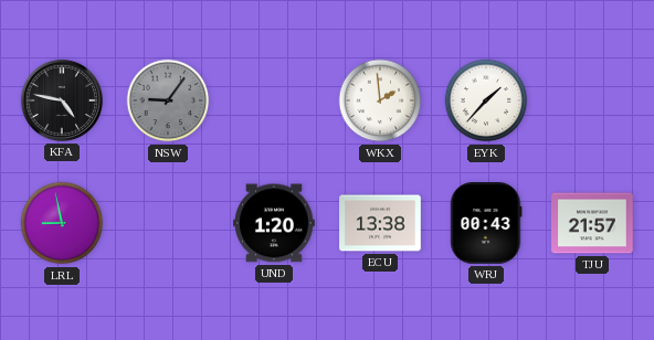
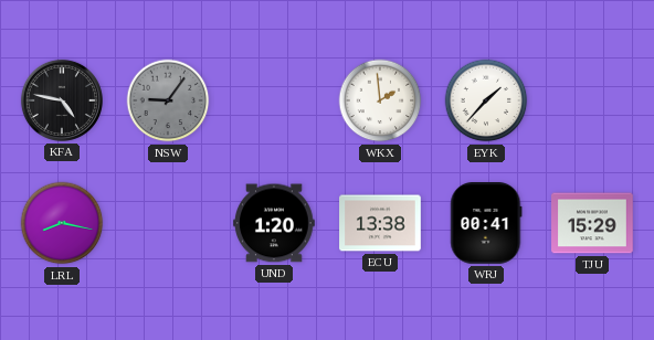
LRL: 8:58 -> 8:17
WRJ: 00:43 -> 00:41
TJU: 21:57 -> 15:29
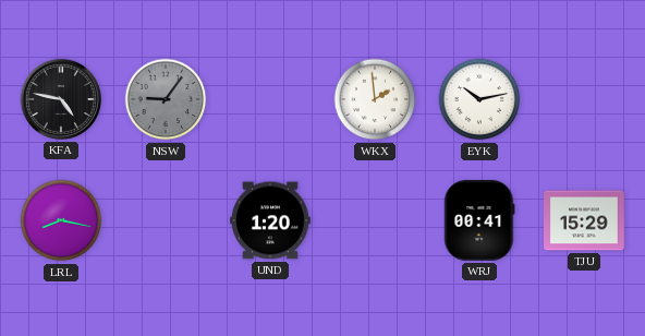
EYK: 1:37 -> 10:13
ECU: 13:38 -> none
